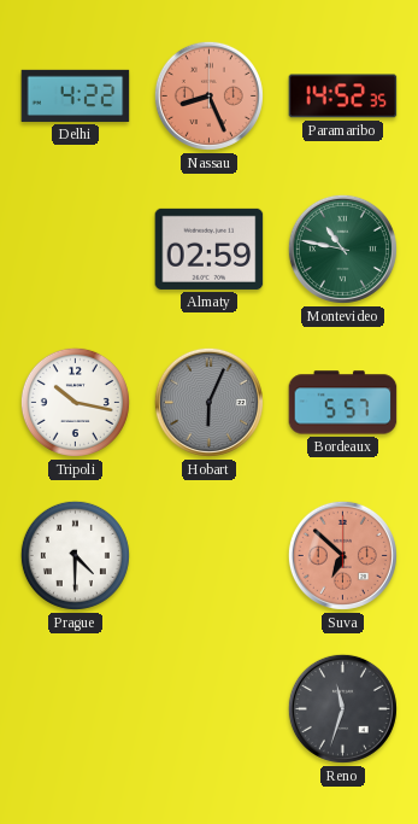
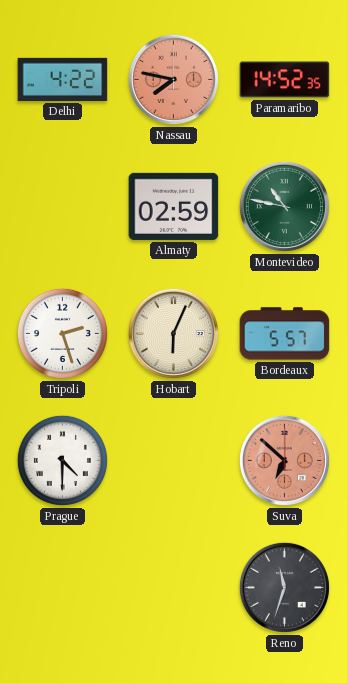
Nassau: 8:26 -> 7:47
Tripoli: 10:17 -> 2:27
Hobart dial: grey -> cream
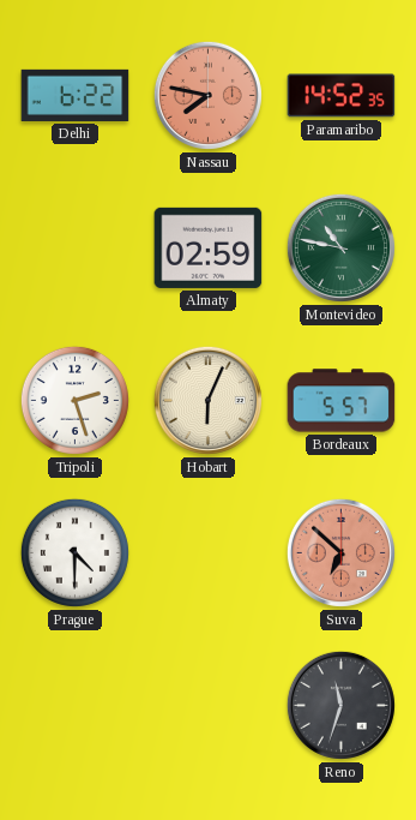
Delhi: 4:22 -> 6:22
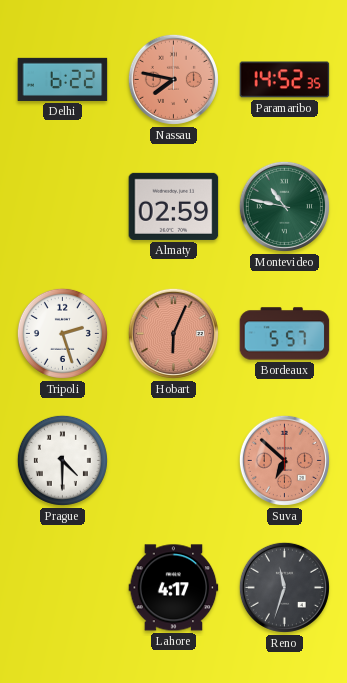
Hobart dial: cream -> salmon
Lahore: none -> 4:17
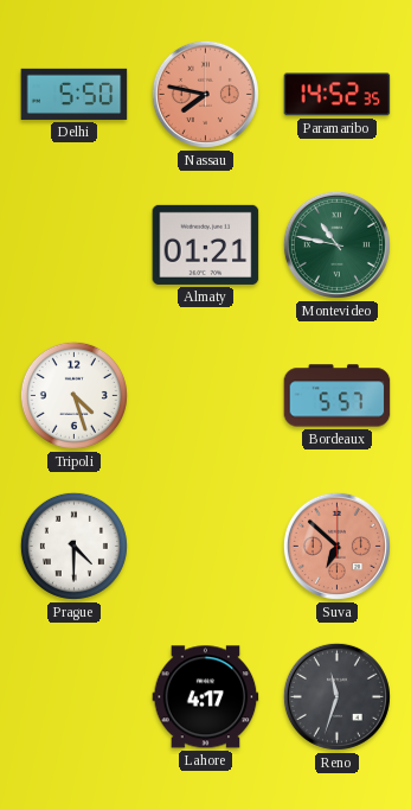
Delhi: 6:22 -> 5:50
Almaty: 02:59 -> 01:21
Tripoli: 2:27 -> 4:27
Hobart: 6:04 -> none
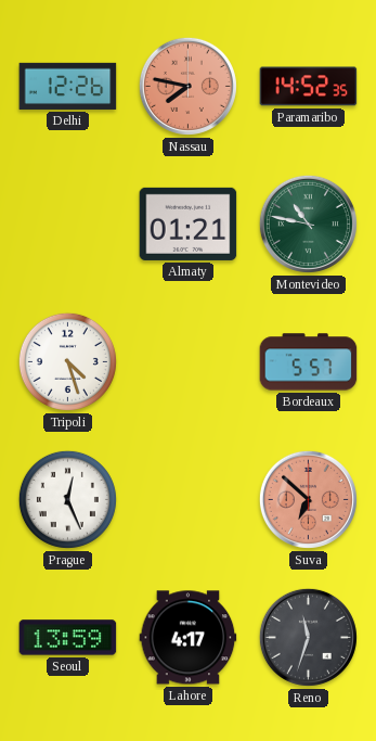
Delhi: 5:50 -> 12:26
Prague: 4:30 -> 12:26
Seoul: none -> 13:59
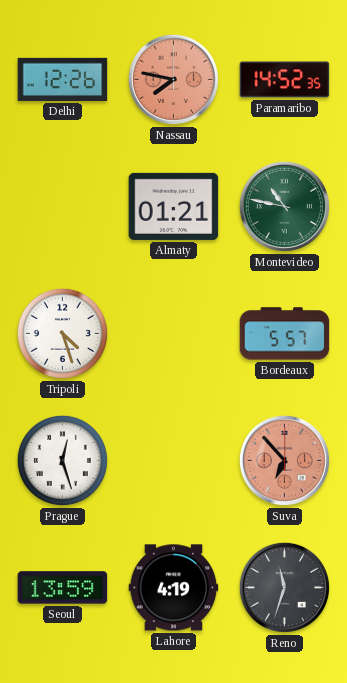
Prague: 12:26 -> 12:27
Suva: 6:52 -> 6:53
Lahore: 4:17 -> 4:19
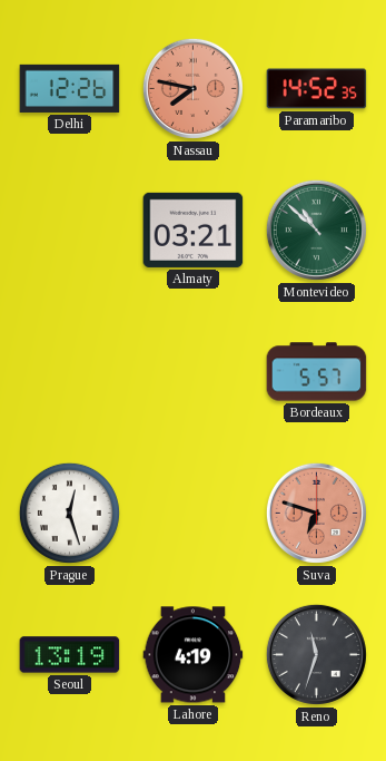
Almaty: 01:21 -> 03:21
Montevideo: 10:47 -> 10:52
Tripoli: 4:27 -> none
Suva: 6:53 -> 6:48
Seoul: 13:59 -> 13:19
